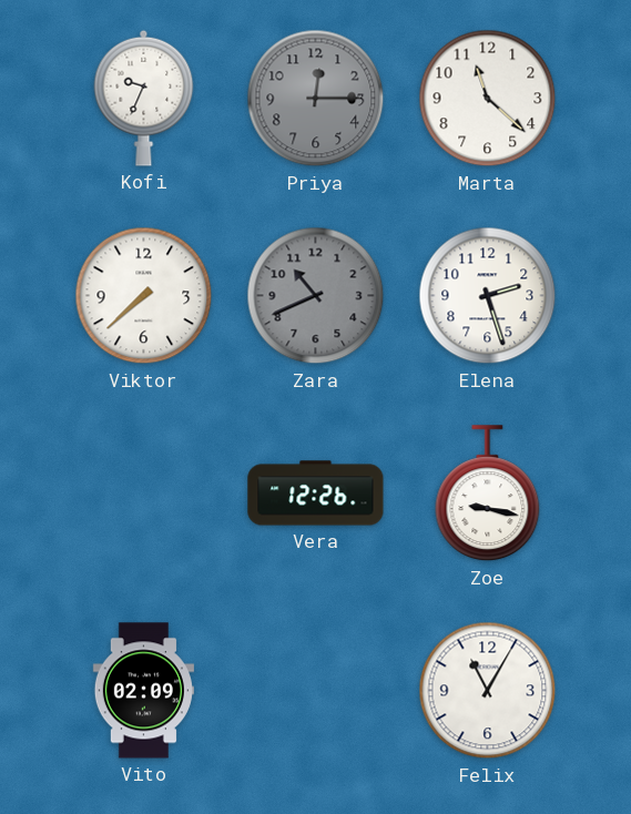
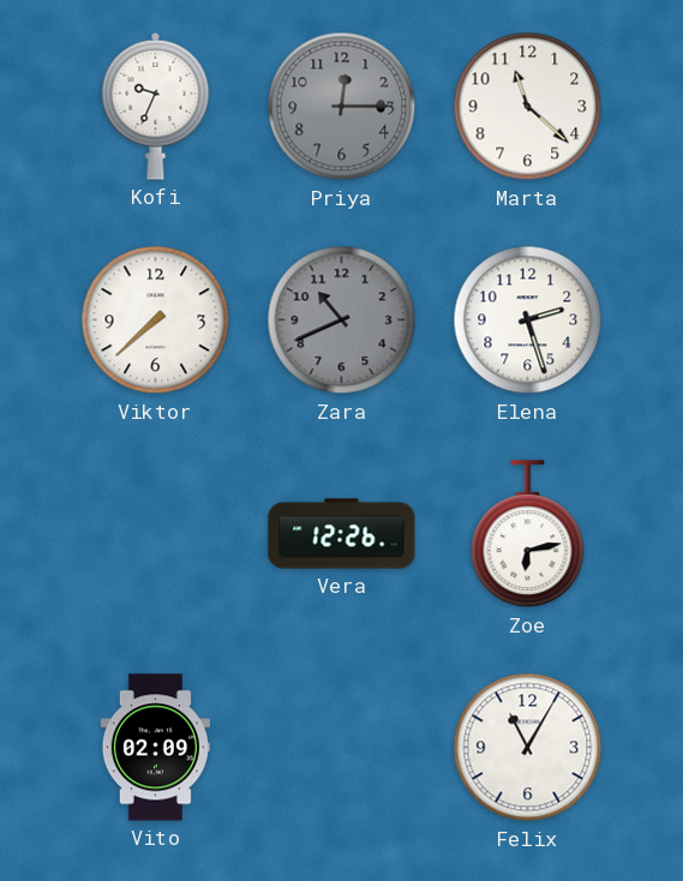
Zoe: 9:17 -> 6:13
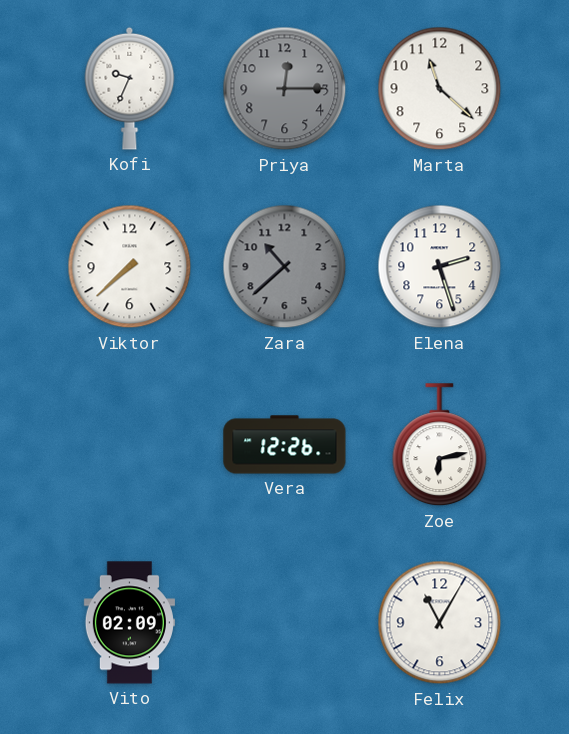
Zara: 10:41 -> 10:38
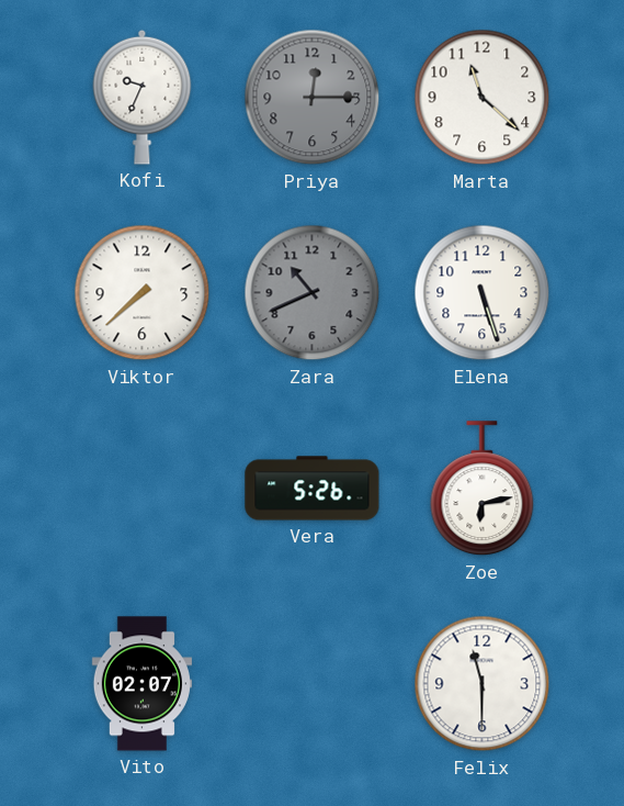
Zara: 10:38 -> 10:41
Elena: 2:27 -> 5:27
Vera: 12:26 -> 5:26
Vito: 02:09 -> 02:07
Felix: 11:05 -> 11:30
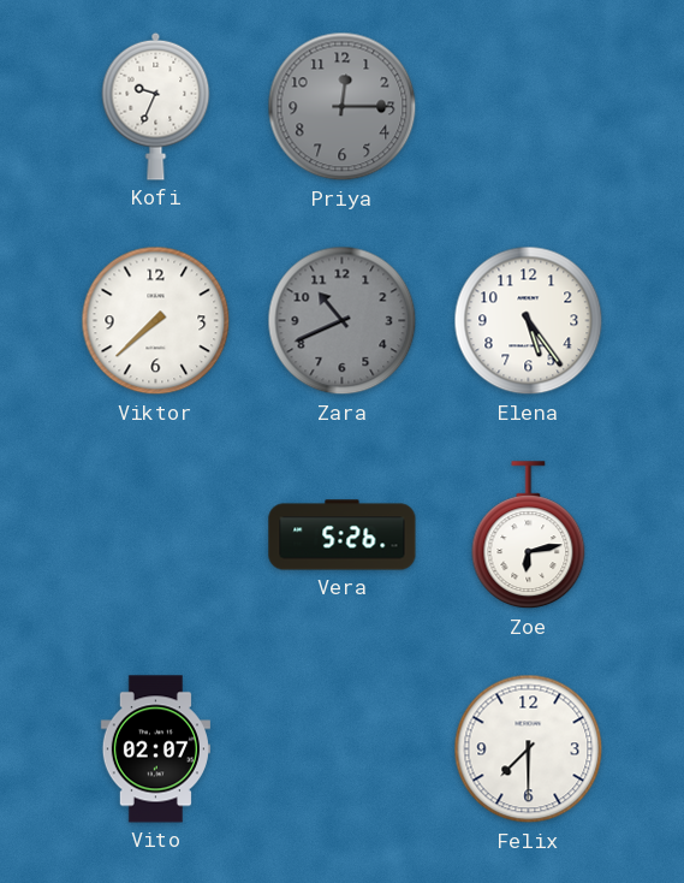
Marta: 11:22 -> none
Elena: 5:27 -> 5:24
Felix: 11:30 -> 7:30
